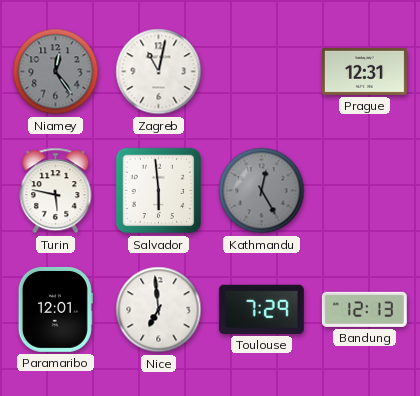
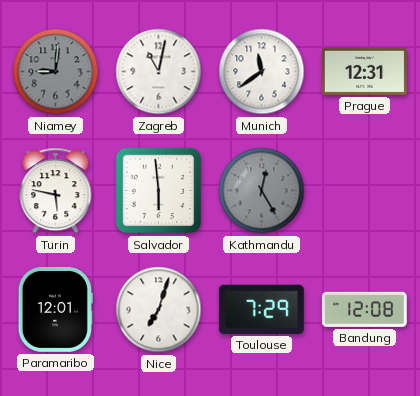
Niamey: 12:24 -> 9:01
Munich: none -> 11:39
Nice: 6:59 -> 7:03
Bandung: 12:13 -> 12:08
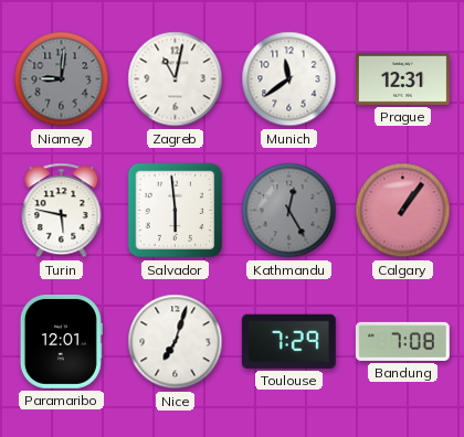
Calgary: none -> 1:06
Bandung: 12:08 -> 7:08
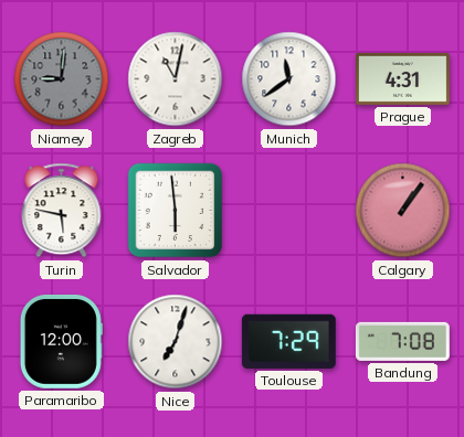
Prague: 12:31 -> 4:31
Kathmandu: 12:25 -> none
Paramaribo: 12:01 -> 12:00
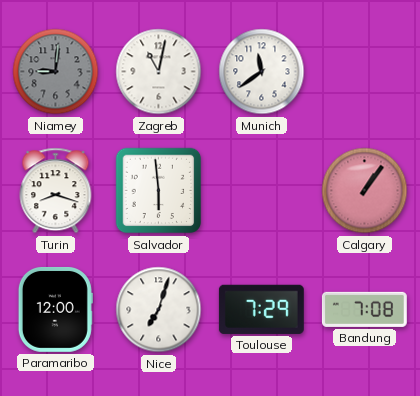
Prague: 4:31 -> none
Turin: 5:47 -> 8:18
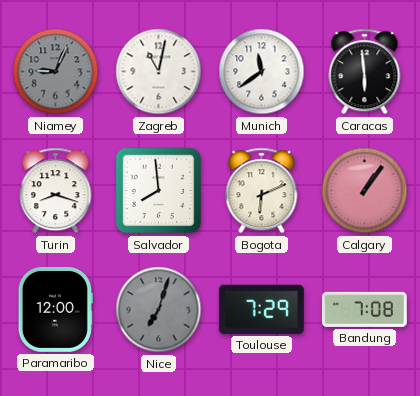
Niamey: 9:01 -> 9:04
Caracas: none -> 5:59
Salvador: 5:59 -> 7:59
Bogota: none -> 6:11
Nice dial: white -> grey
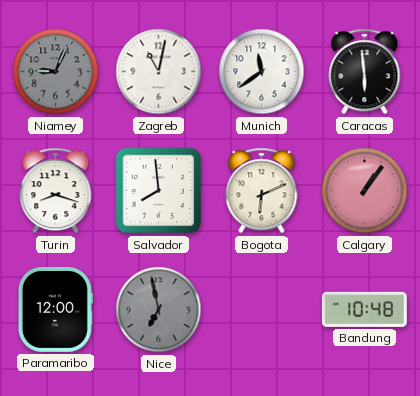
Nice: 7:03 -> 6:58
Toulouse: 7:29 -> none
Bandung: 7:08 -> 10:48
